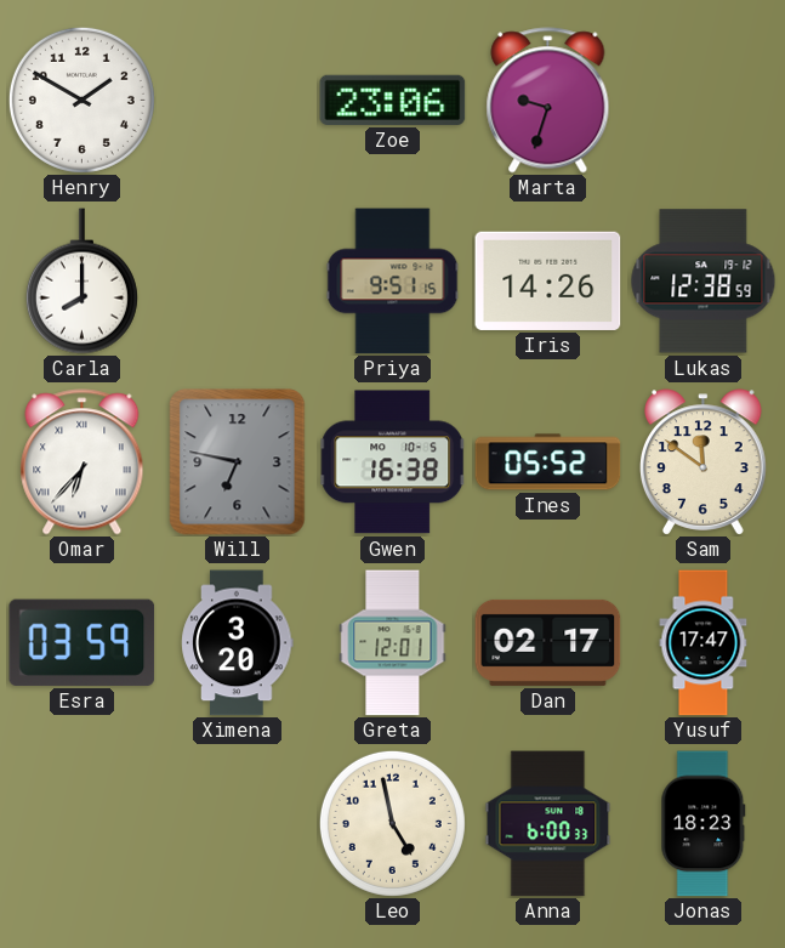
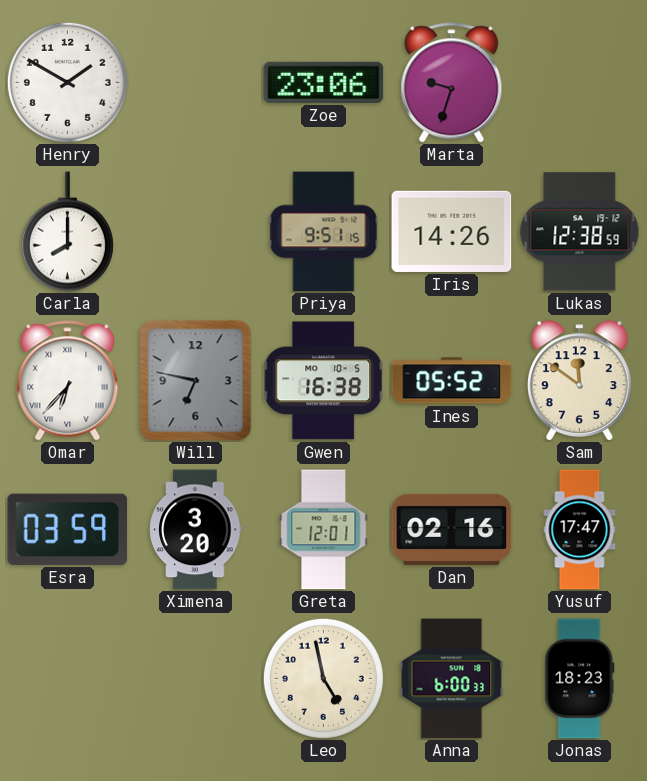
Dan: 02:17 -> 02:16
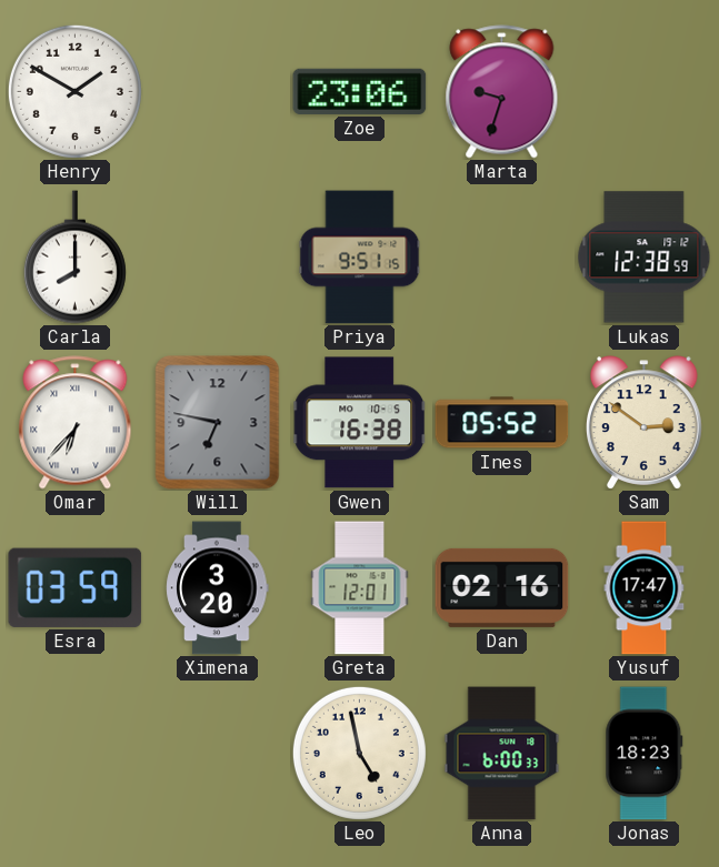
Iris: 14:26 -> none
Sam: 11:51 -> 2:51
